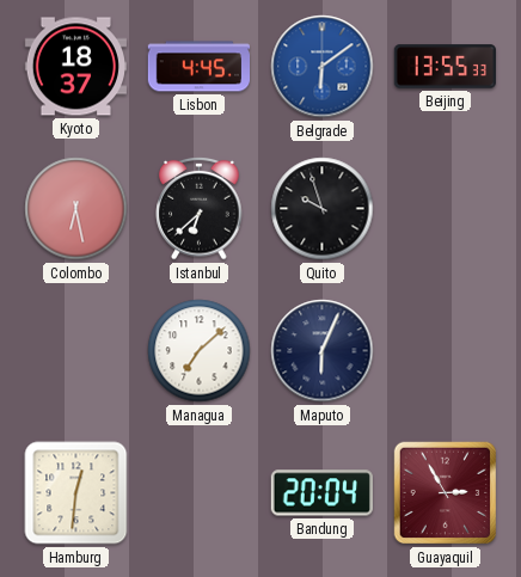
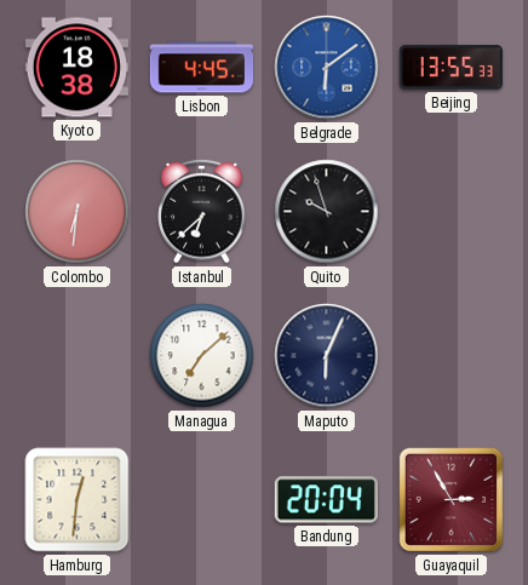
Kyoto: 18:37 -> 18:38
Colombo: 6:28 -> 6:31
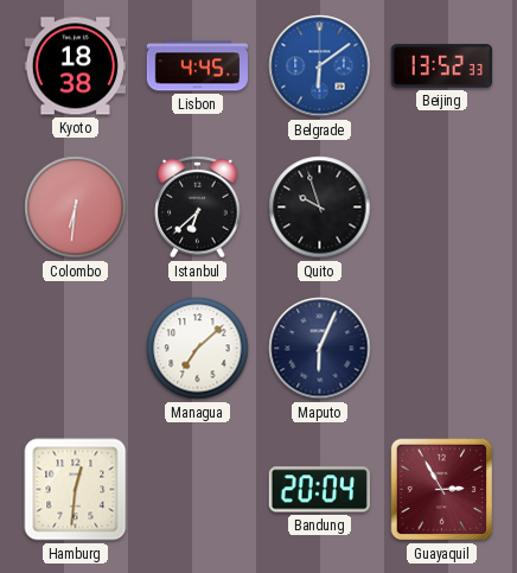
Beijing: 13:55 -> 13:52
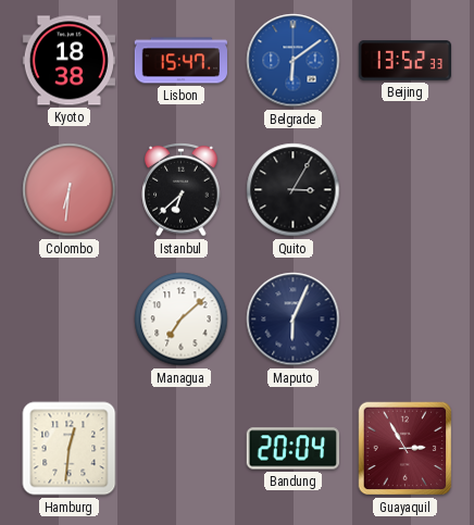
Lisbon: 4:45 -> 15:47
Quito: 9:57 -> 3:05
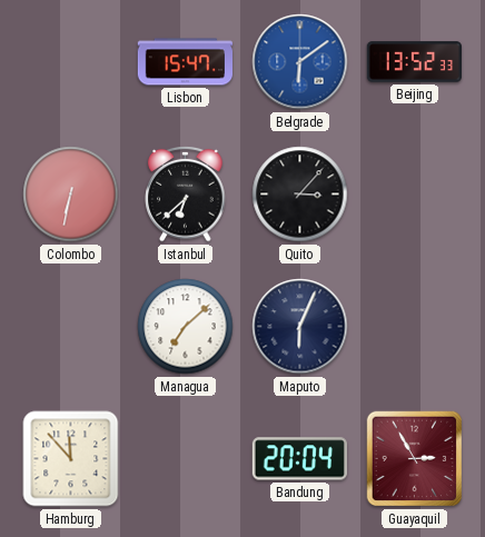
Kyoto: 18:38 -> none
Colombo: 6:31 -> 6:32
Quito: 3:05 -> 3:07
Hamburg: 12:31 -> 11:53
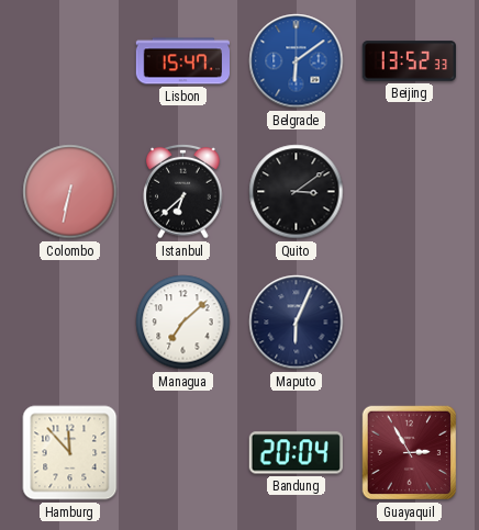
Quito: 3:07 -> 3:09
